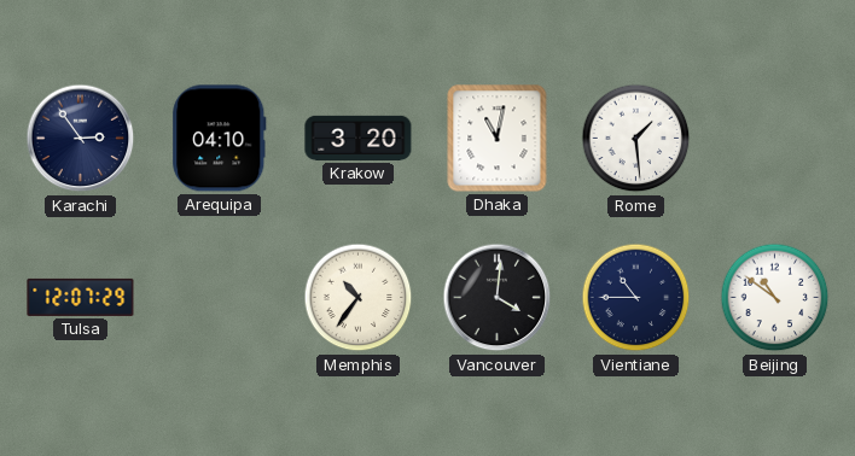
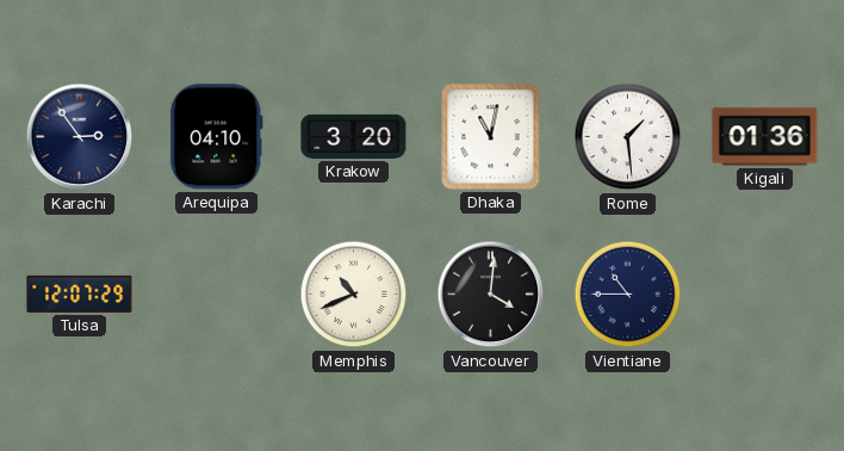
Kigali: none -> 01:36
Memphis: 10:36 -> 10:41
Beijing: 10:51 -> none
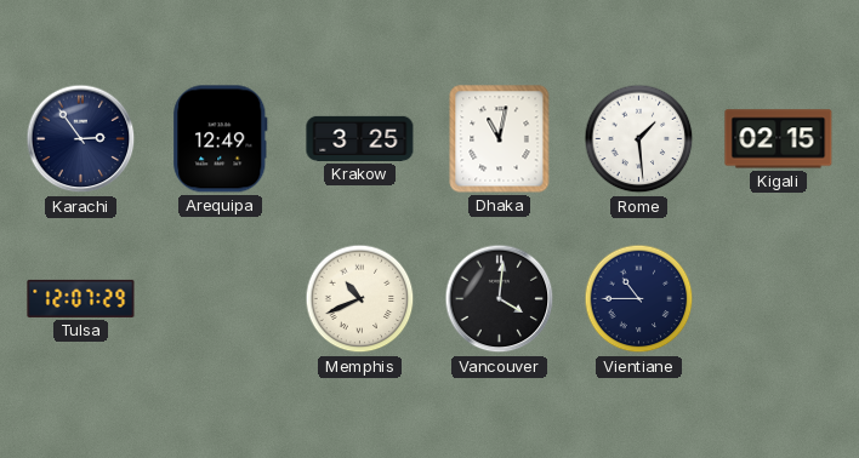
Arequipa: 04:10 -> 12:49
Krakow: 3:20 -> 3:25
Kigali: 01:36 -> 02:15
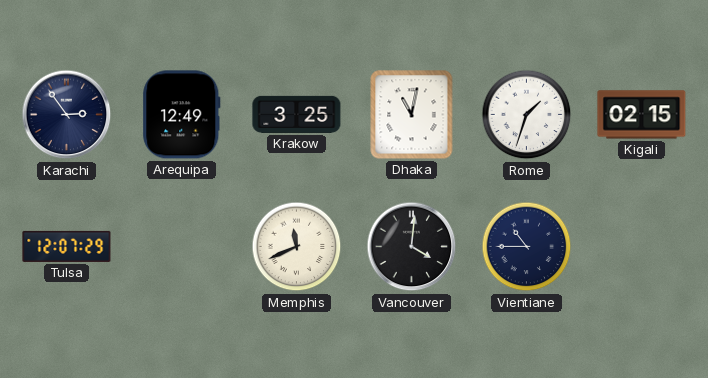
Rome: 1:29 -> 1:33
Memphis: 10:41 -> 11:41
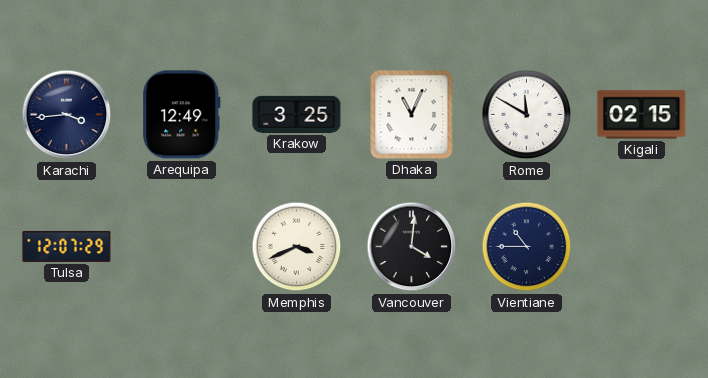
Karachi: 2:54 -> 3:44
Dhaka: 11:02 -> 11:04
Rome: 1:33 -> 11:50
Memphis: 11:41 -> 3:41
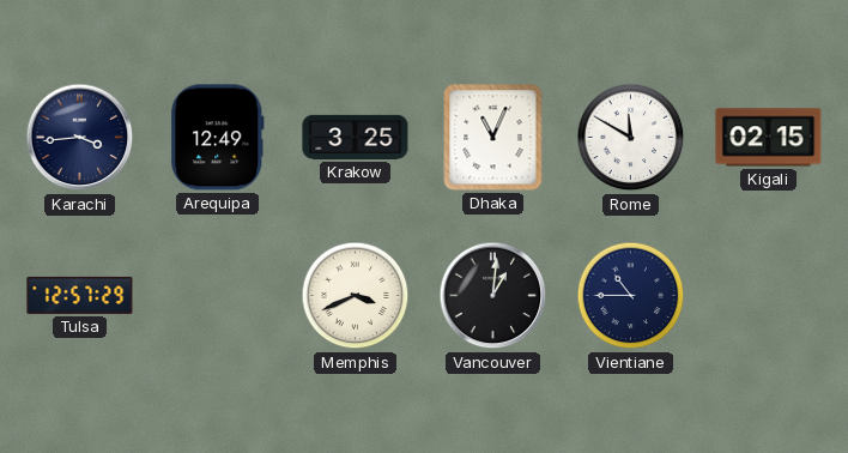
Tulsa: 12:07 -> 12:57
Vancouver: 4:01 -> 1:01
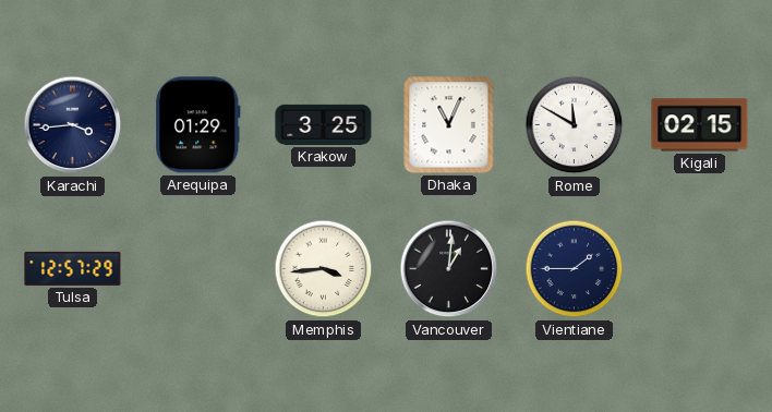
Arequipa: 12:49 -> 01:29
Memphis: 3:41 -> 3:44
Vientiane: 10:45 -> 1:45
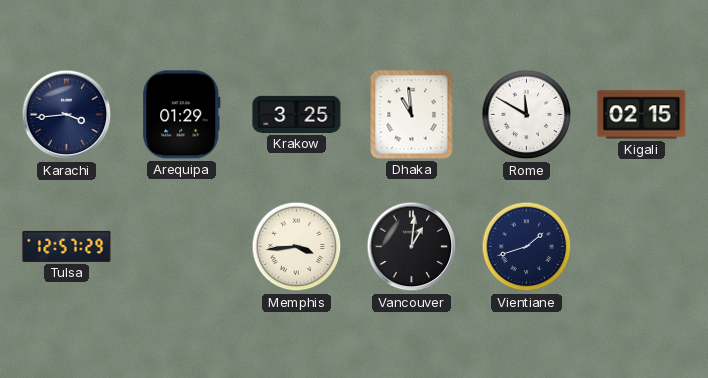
Dhaka: 11:04 -> 10:59
Vientiane: 1:45 -> 1:42
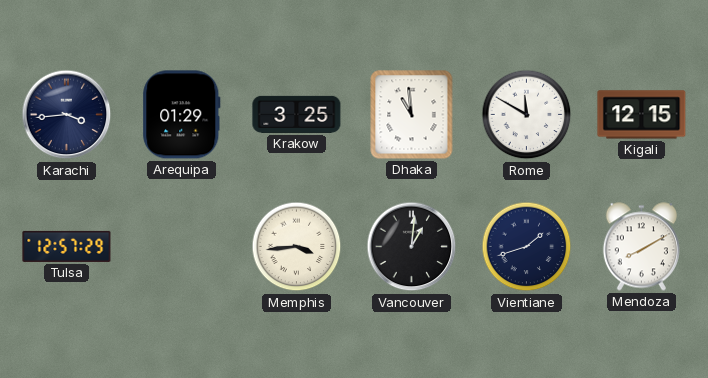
Kigali: 02:15 -> 12:15
Mendoza: none -> 8:10
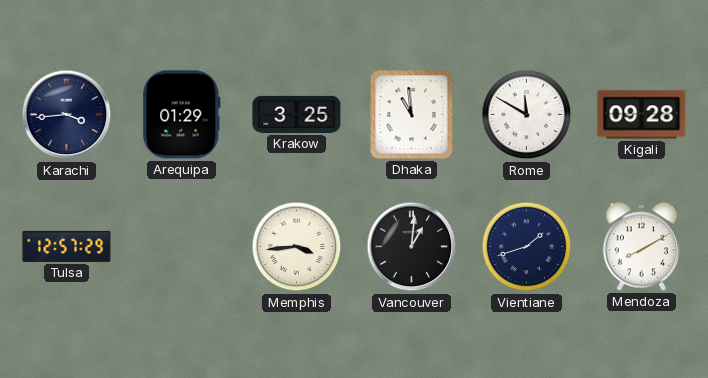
Kigali: 12:15 -> 09:28
